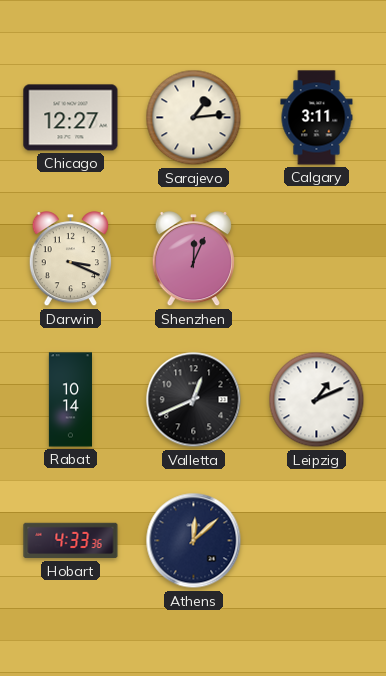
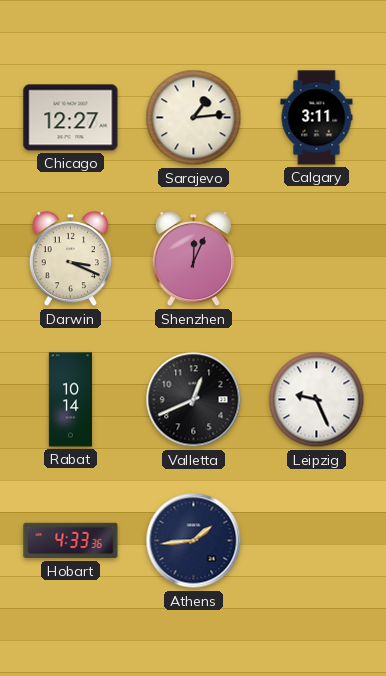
Leipzig: 1:11 -> 9:26
Athens: 12:08 -> 1:44
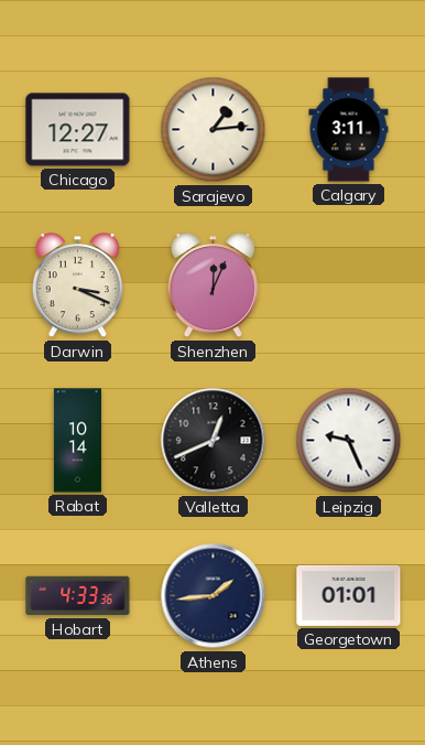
Georgetown: none -> 01:01
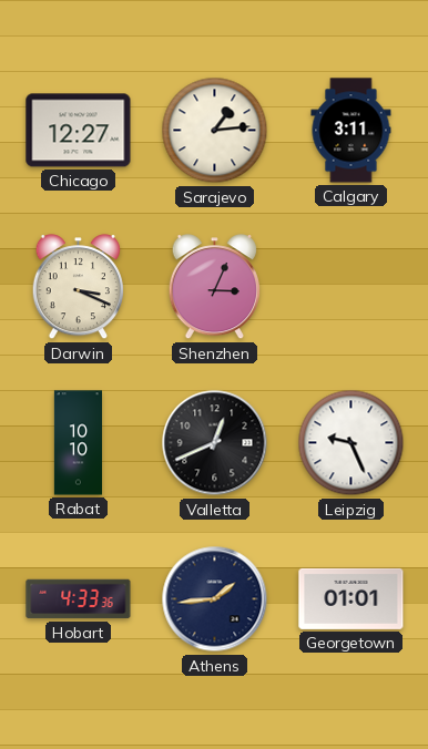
Shenzhen: 12:04 -> 3:04
Rabat: 10:14 -> 10:10
